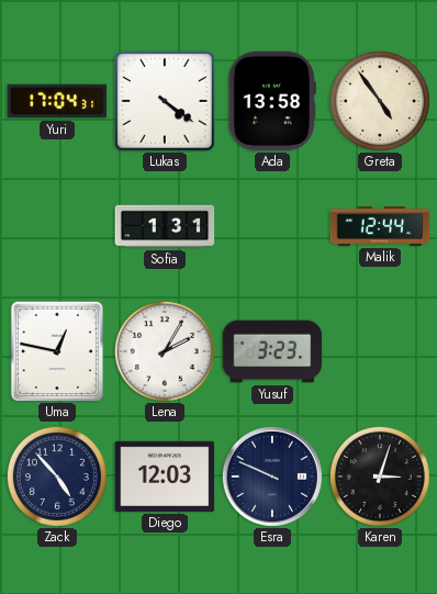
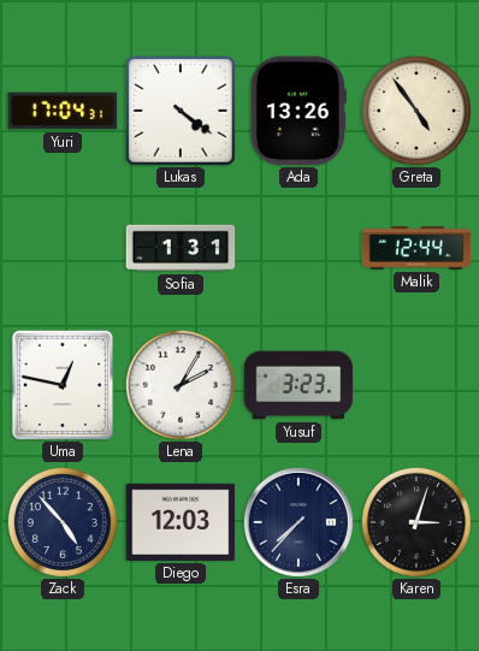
Ada: 13:58 -> 13:26
Esra: 9:49 -> 7:37
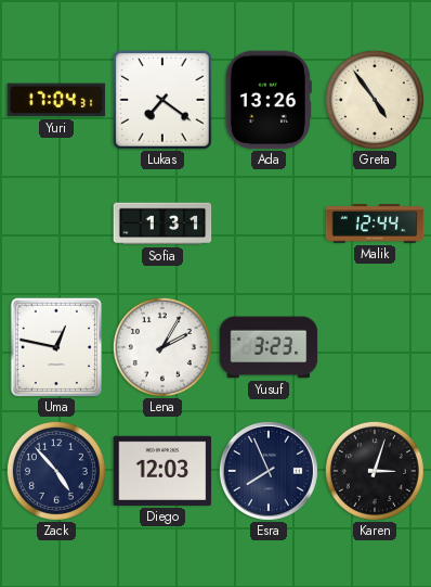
Lukas: 4:21 -> 7:21
Esra: 7:37 -> 7:56
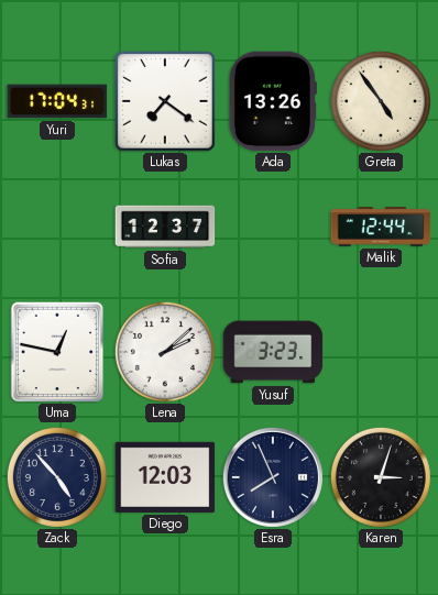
Sofia: 1:31 -> 12:37
Lena: 2:05 -> 2:08
